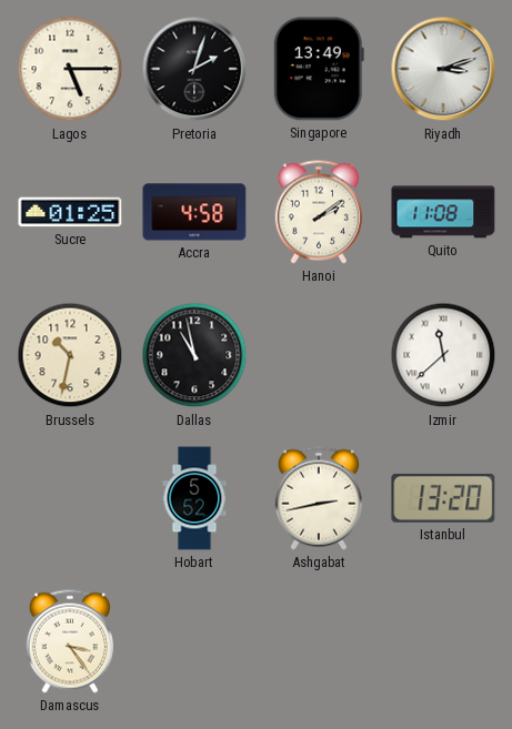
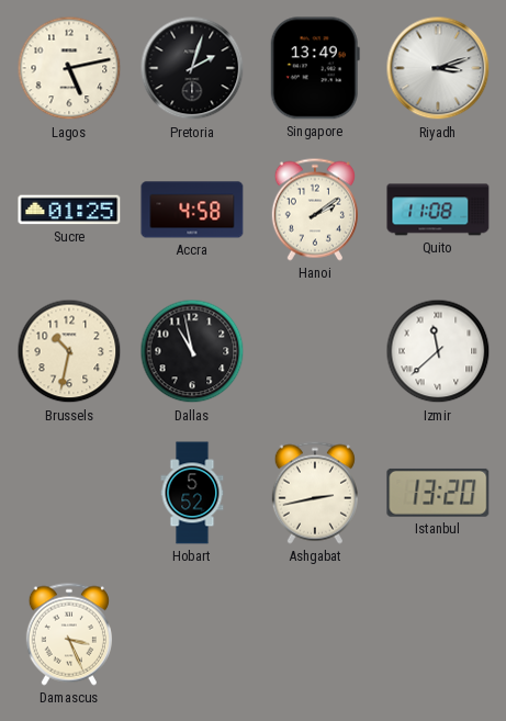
Lagos: 5:15 -> 5:13
Damascus: 3:24 -> 3:26
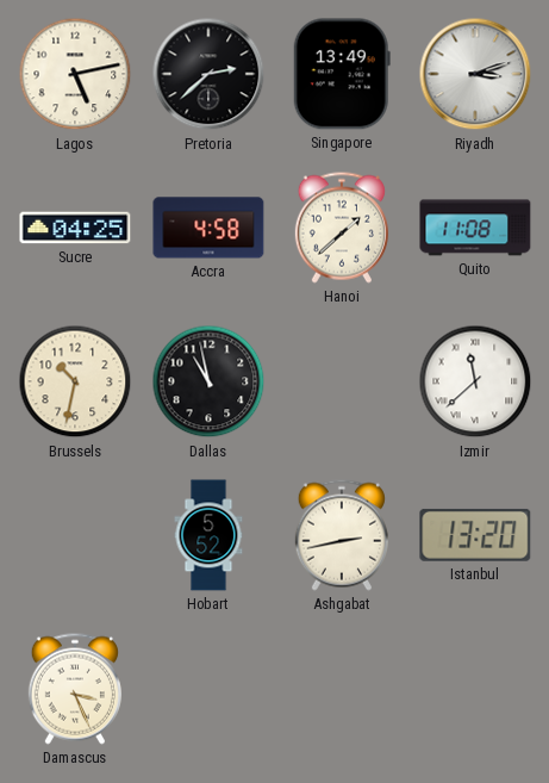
Pretoria: 2:03 -> 2:38
Sucre: 01:25 -> 04:25
Hanoi: 2:09 -> 1:38
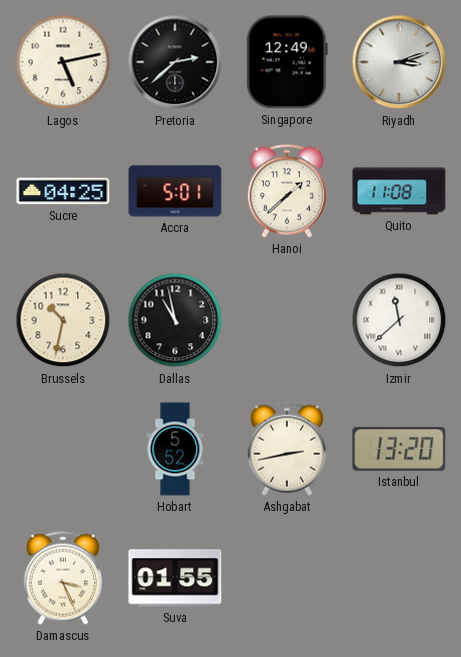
Singapore: 13:49 -> 12:49
Accra: 4:58 -> 5:01
Suva: none -> 01:55
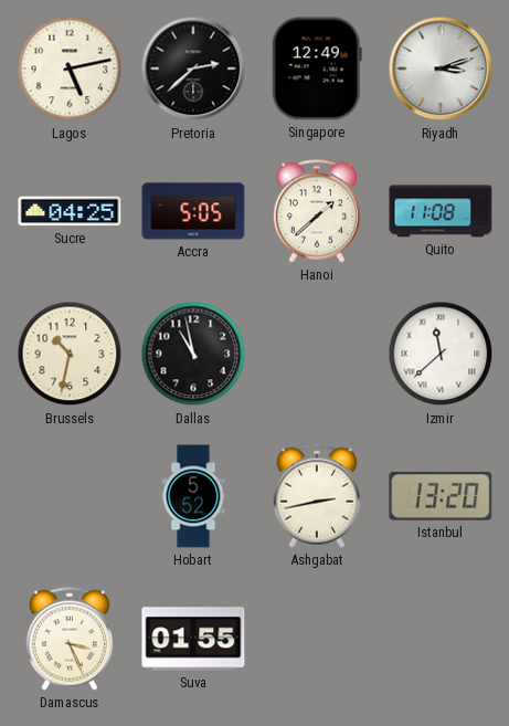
Accra: 5:01 -> 5:05
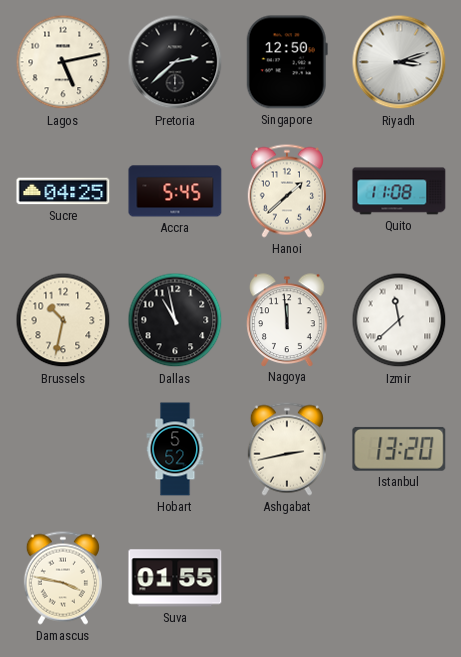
Singapore: 12:49 -> 12:50
Accra: 5:05 -> 5:45
Nagoya: none -> 11:59
Damascus: 3:26 -> 3:47
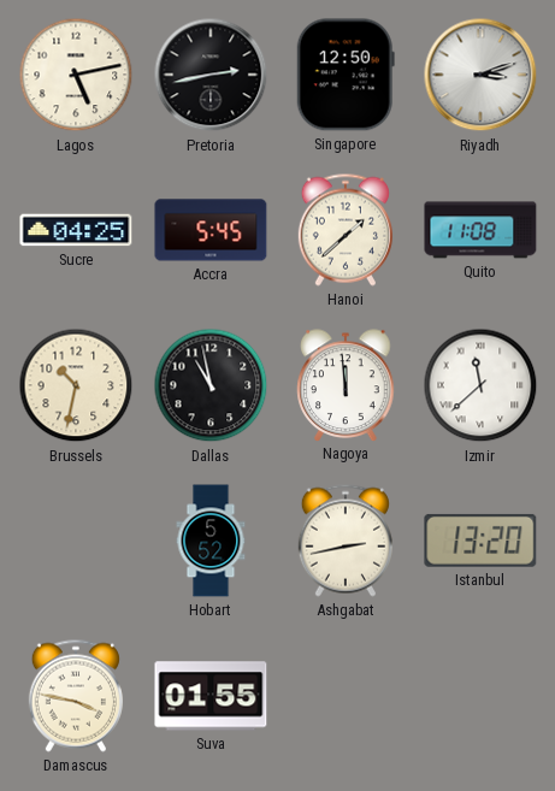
Pretoria: 2:38 -> 2:43
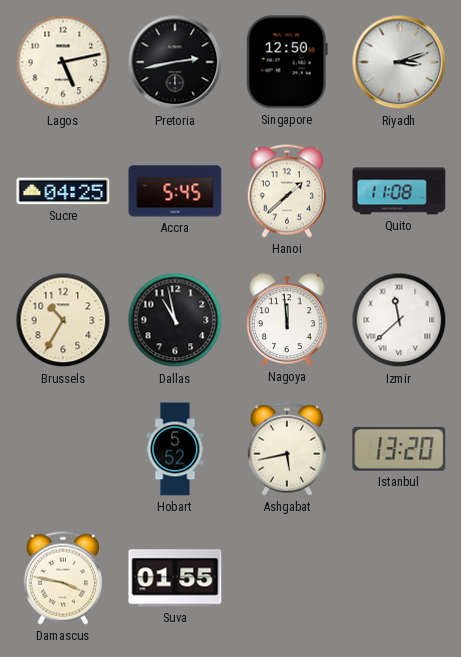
Brussels: 10:32 -> 10:35
Ashgabat: 2:43 -> 5:43
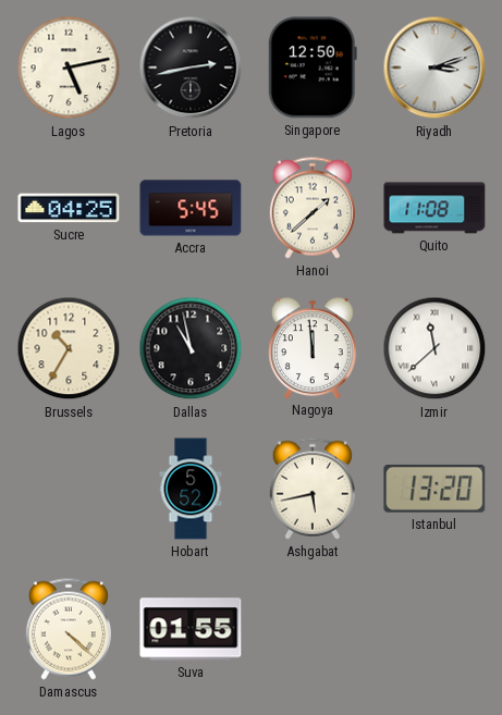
Damascus: 3:47 -> 4:22
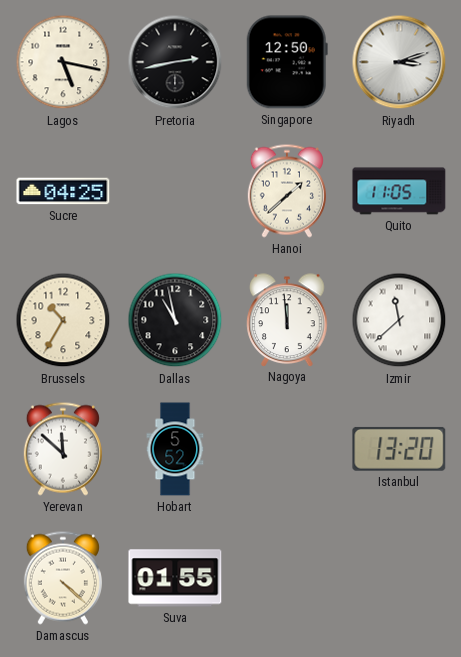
Lagos: 5:13 -> 5:17
Accra: 5:45 -> none
Quito: 11:08 -> 11:05
Yerevan: none -> 11:52
Ashgabat: 5:43 -> none
